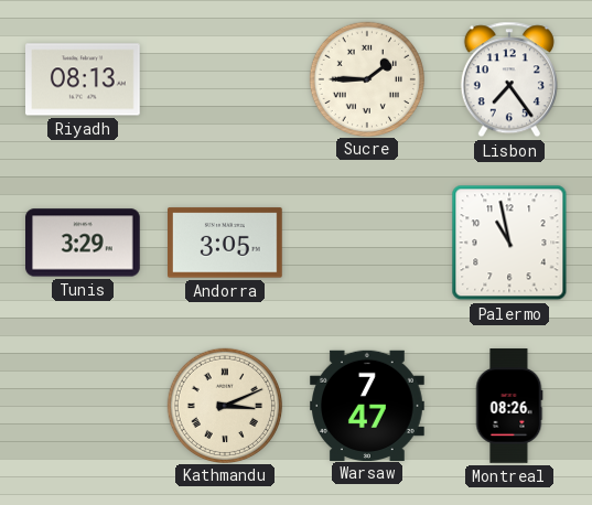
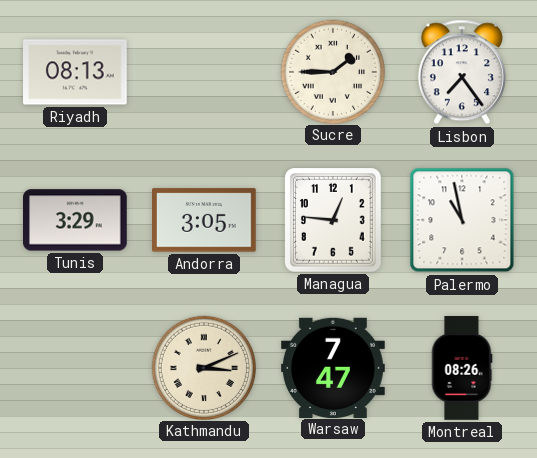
Managua: none -> 12:46
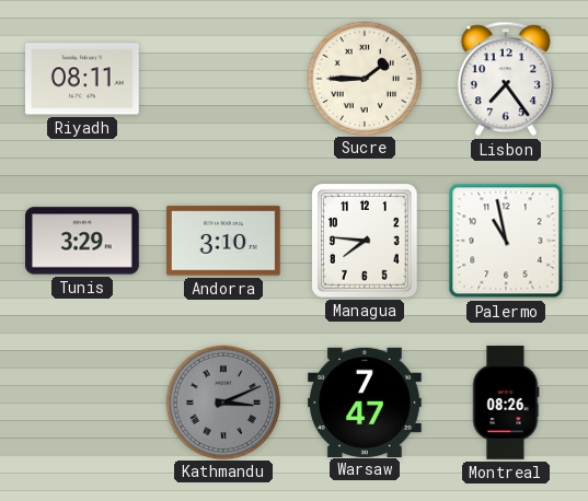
Riyadh: 08:13 -> 08:11
Andorra: 3:05 -> 3:10
Managua: 12:46 -> 7:46
Kathmandu dial: cream -> grey
